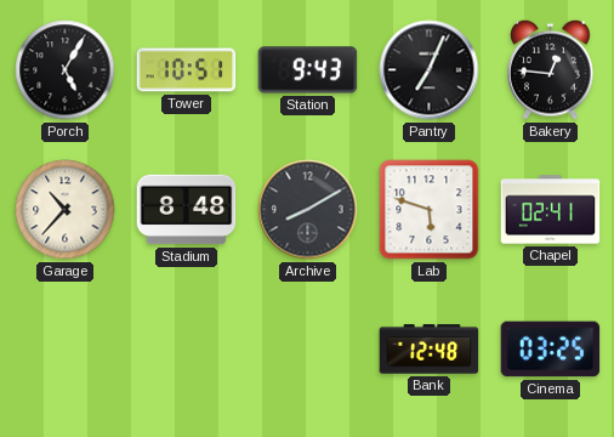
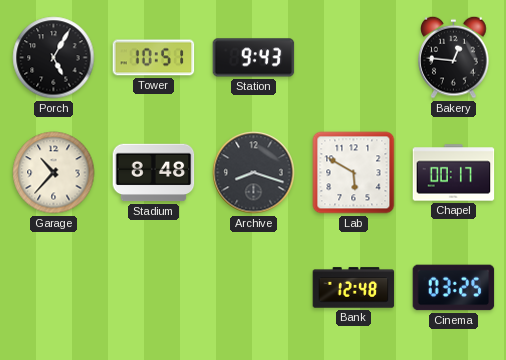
Pantry: 7:04 -> none
Archive: 8:10 -> 8:18
Lab: 5:48 -> 5:50
Chapel: 02:41 -> 00:17
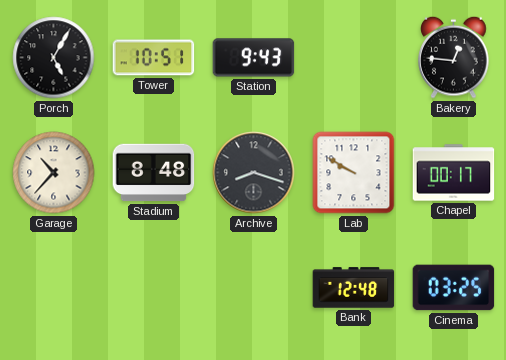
Lab: 5:50 -> 9:50
